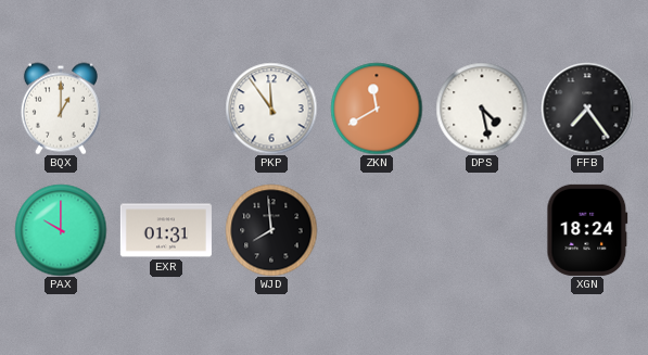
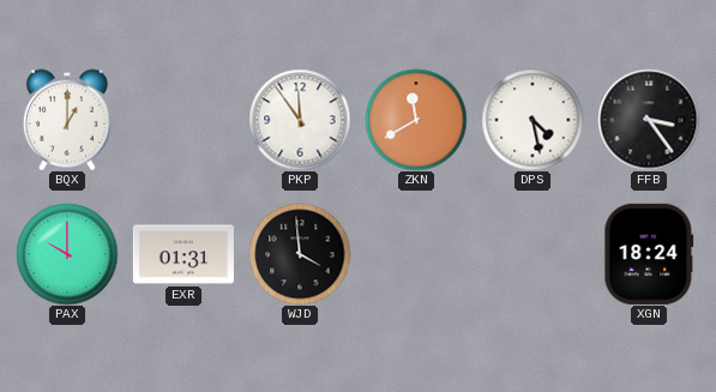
FFB: 7:24 -> 3:24
WJD: 7:59 -> 3:59
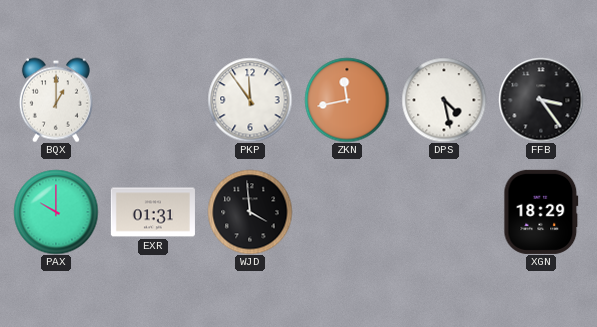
ZKN: 11:40 -> 11:43
XGN: 18:24 -> 18:29
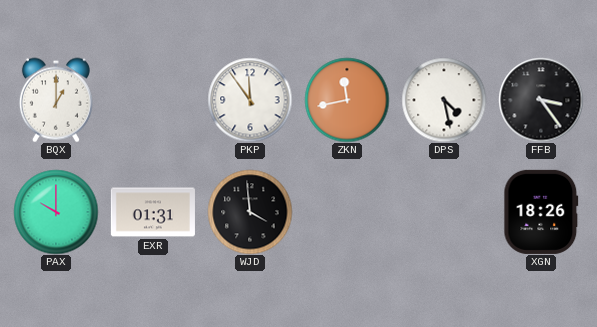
XGN: 18:29 -> 18:26
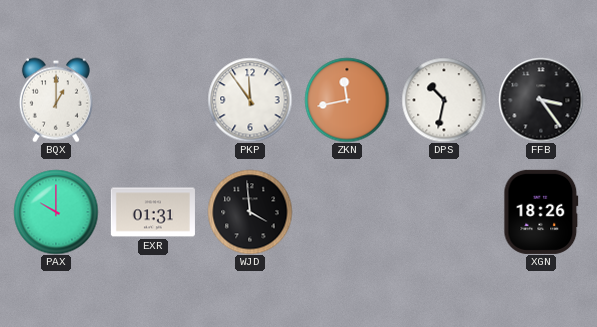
DPS: 4:28 -> 10:32
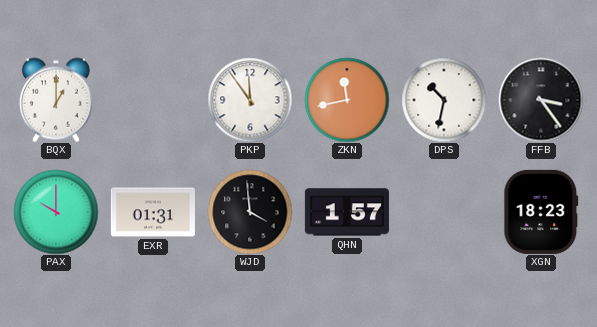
QHN: none -> 1:57
XGN: 18:26 -> 18:23
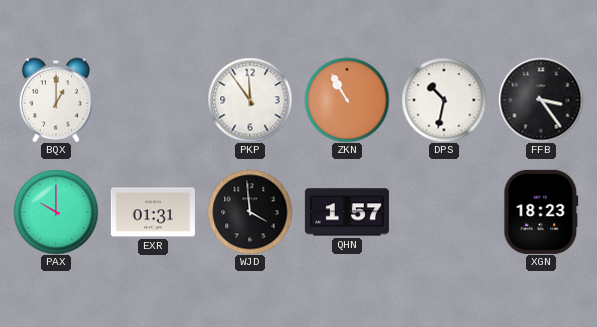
ZKN: 11:43 -> 10:55
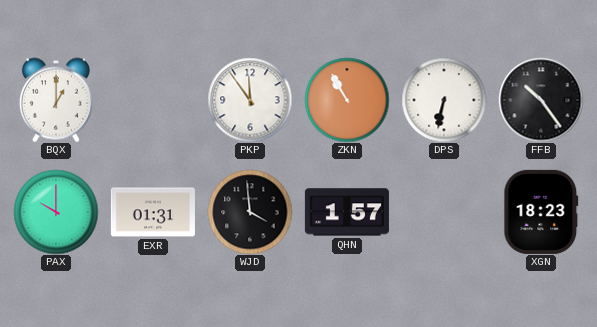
DPS: 10:32 -> 6:32
FFB: 3:24 -> 10:24
